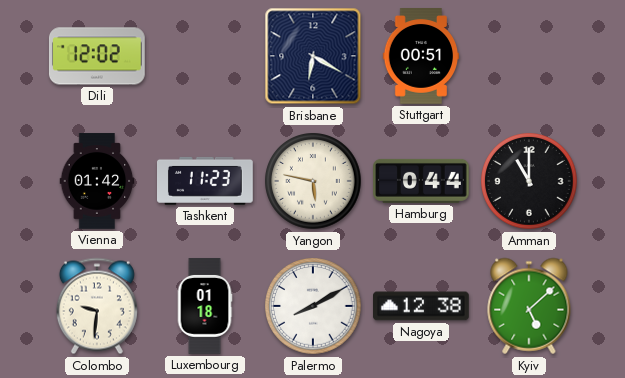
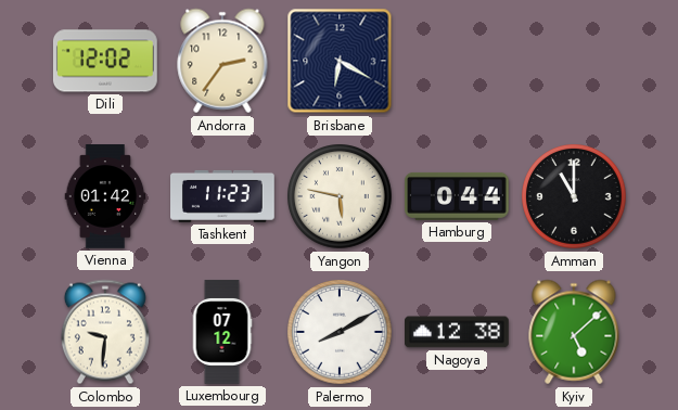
Andorra: none -> 2:36
Stuttgart: 00:51 -> none
Luxembourg: 01:18 -> 07:12
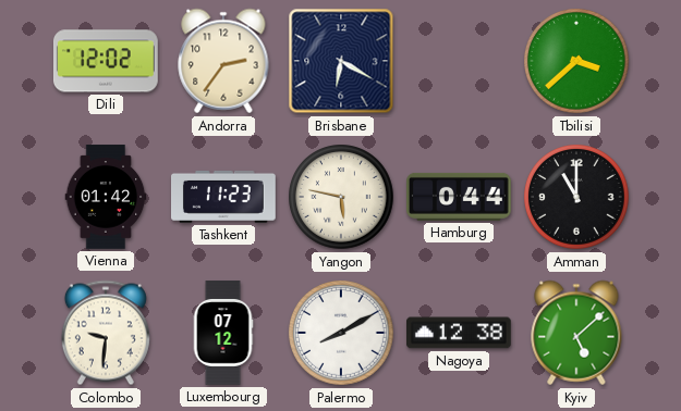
Tbilisi: none -> 3:38
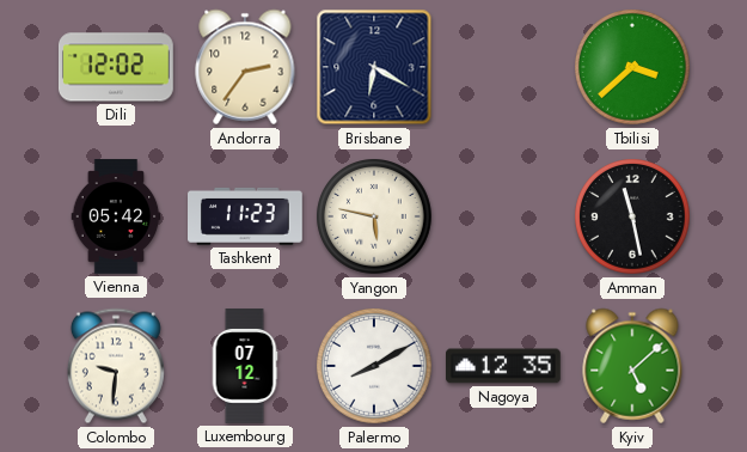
Vienna: 01:42 -> 05:42
Hamburg: 0:44 -> none
Amman: 11:00 -> 11:28
Nagoya: 12:38 -> 12:35
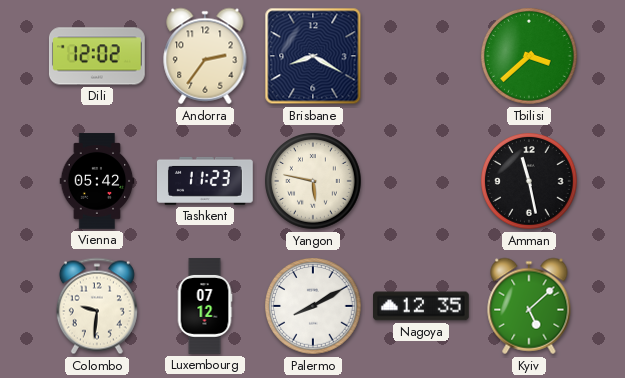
Brisbane: 6:20 -> 8:20
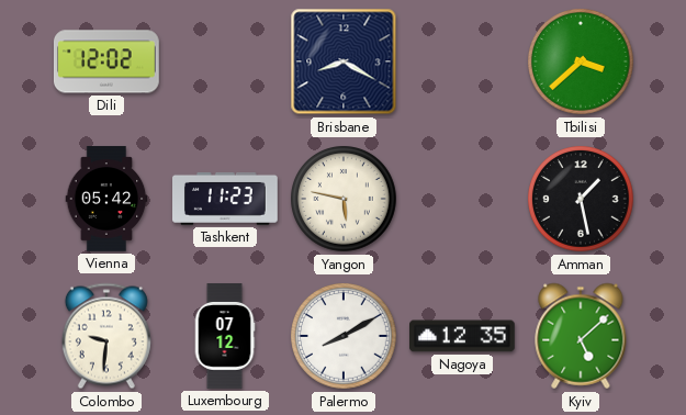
Andorra: 2:36 -> none
Amman: 11:28 -> 1:28
